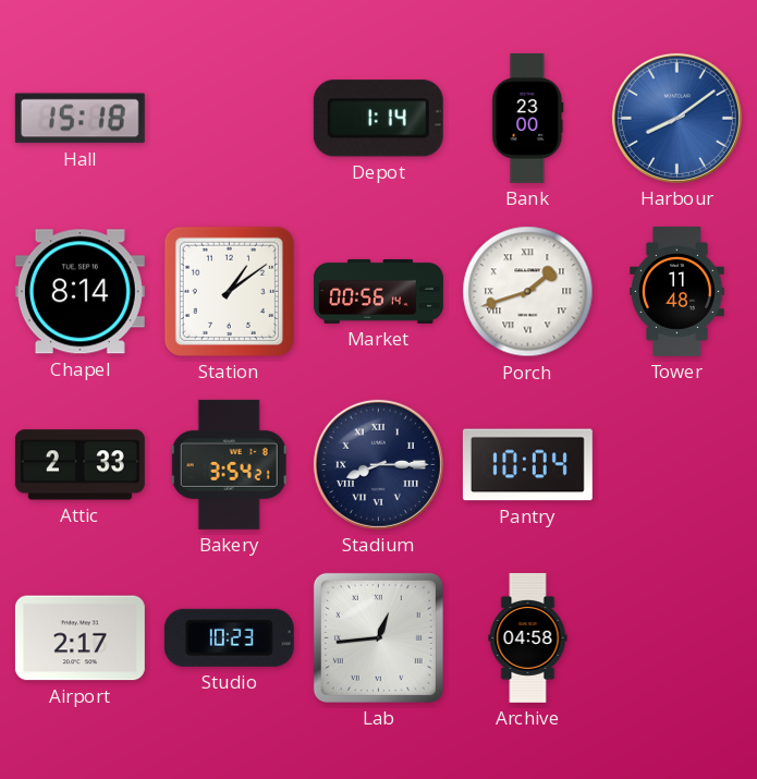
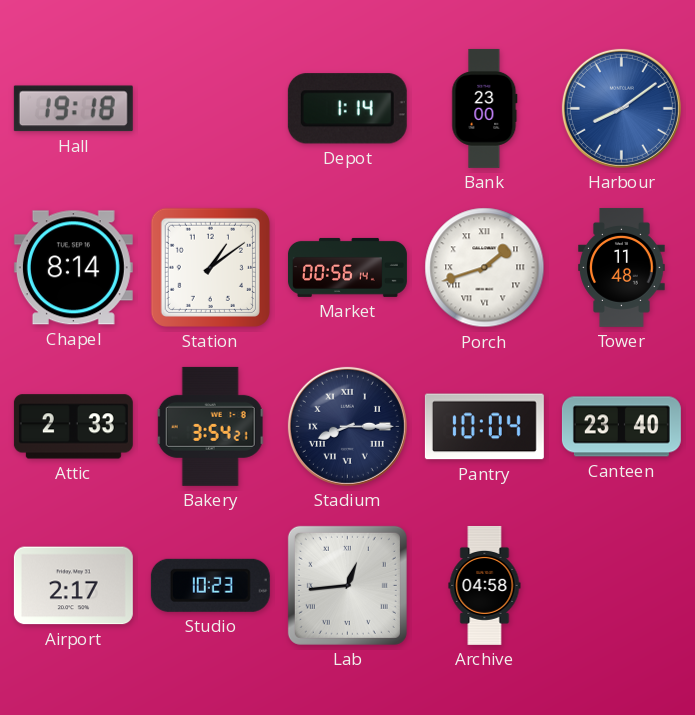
Hall: 15:18 -> 19:18
Canteen: none -> 23:40
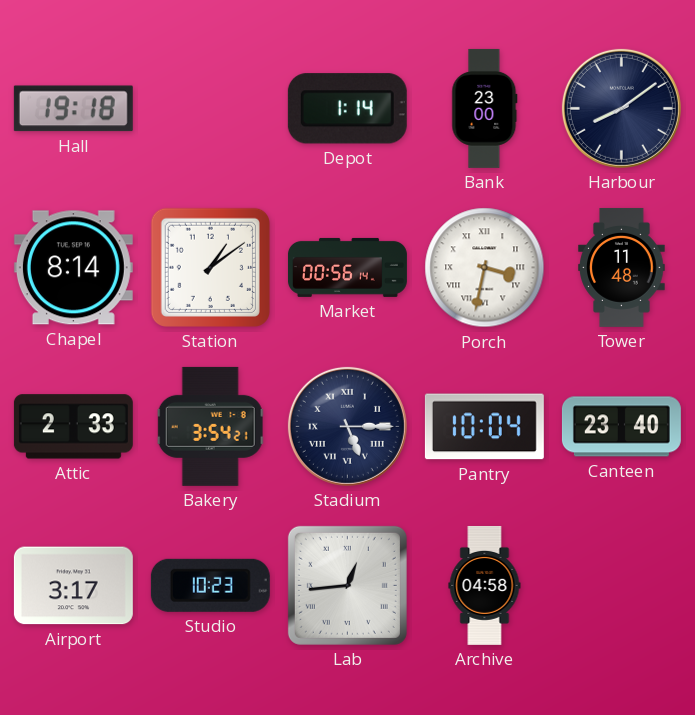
Harbour dial: blue -> navy
Porch: 1:42 -> 3:32
Stadium: 8:15 -> 5:15
Airport: 2:17 -> 3:17
